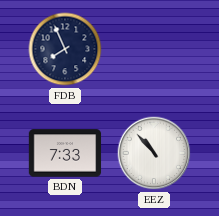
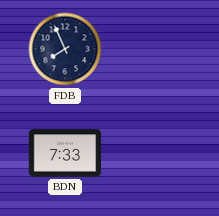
EEZ: 10:53 -> none
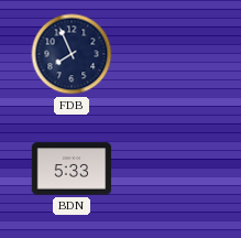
BDN: 7:33 -> 5:33
